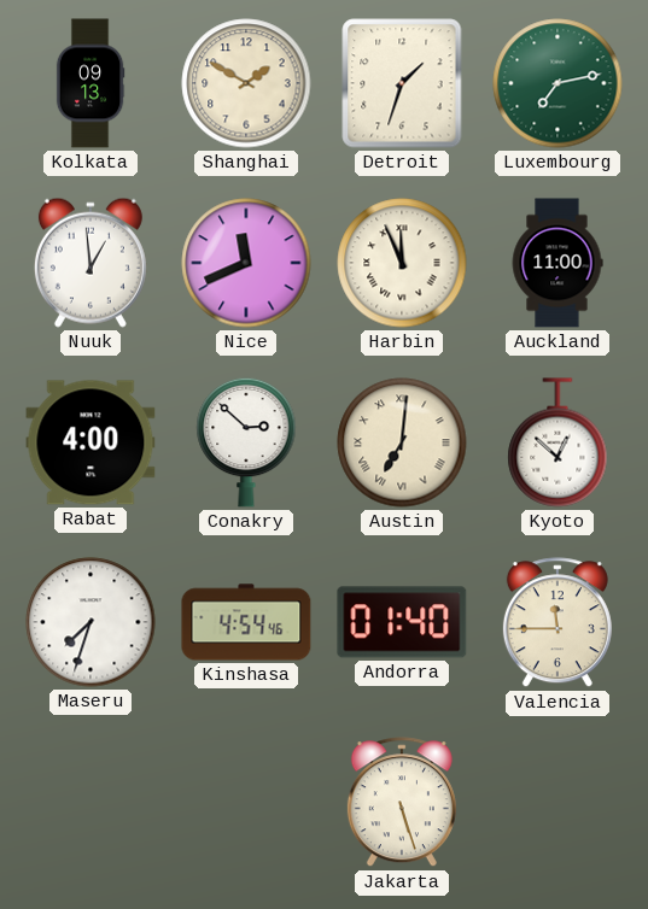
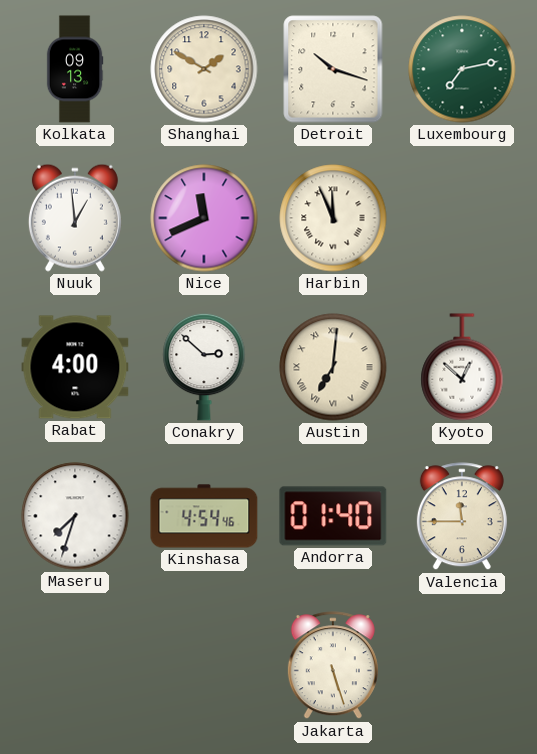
Detroit: 1:33 -> 10:18
Auckland: 11:00 -> none
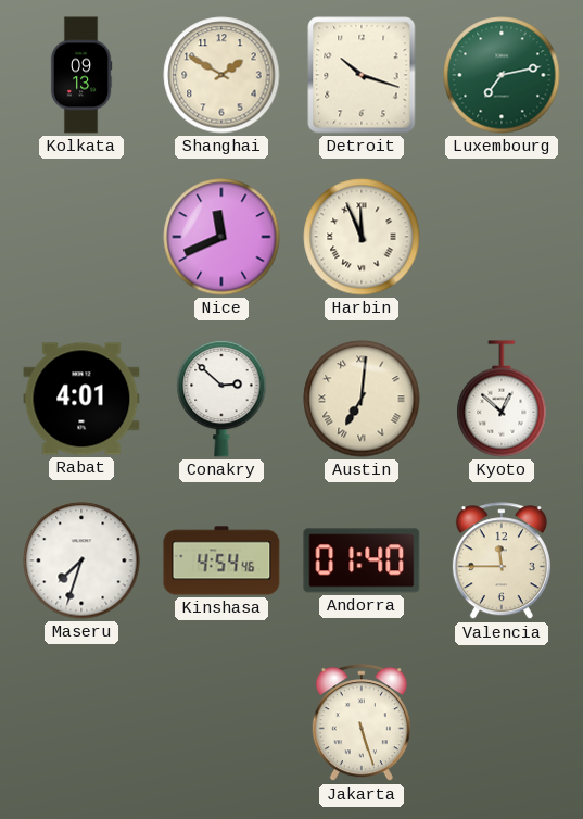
Nuuk: 12:59 -> none
Rabat: 4:00 -> 4:01
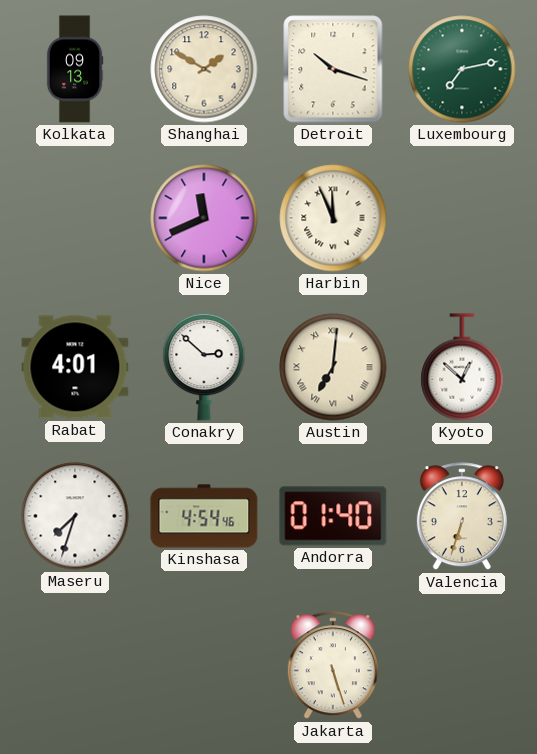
Valencia: 11:45 -> 6:33
